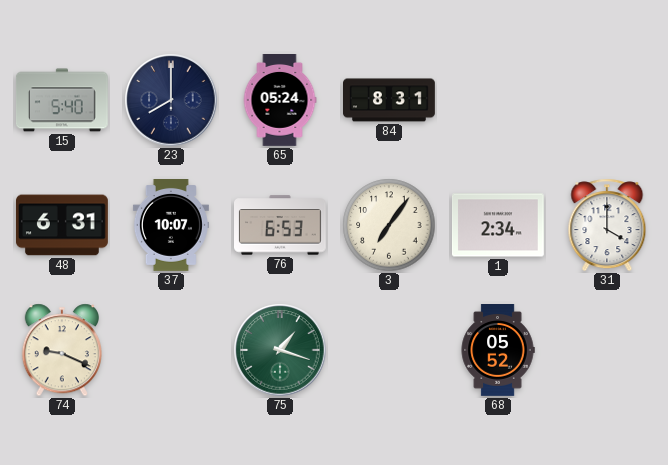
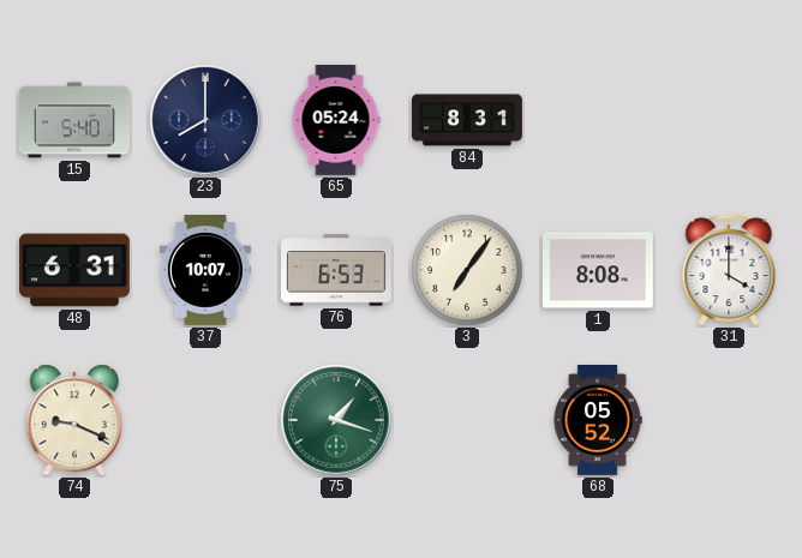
1: 2:34 -> 8:08
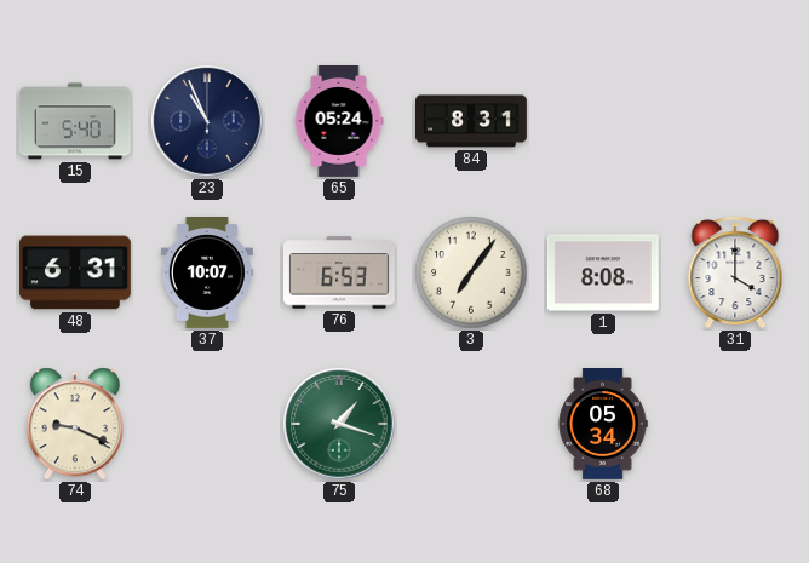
23: 8:00 -> 10:56
68: 05:52 -> 05:34
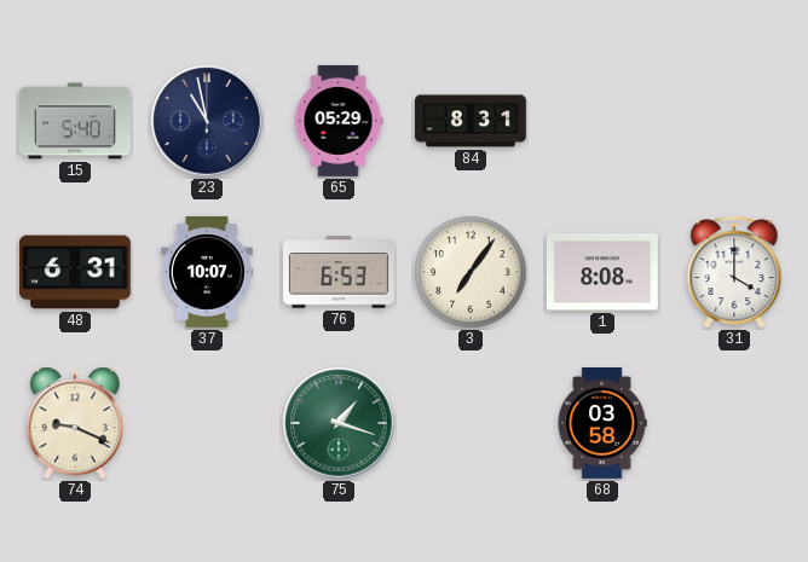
23: 10:56 -> 10:58
65: 05:24 -> 05:29
68: 05:34 -> 03:58
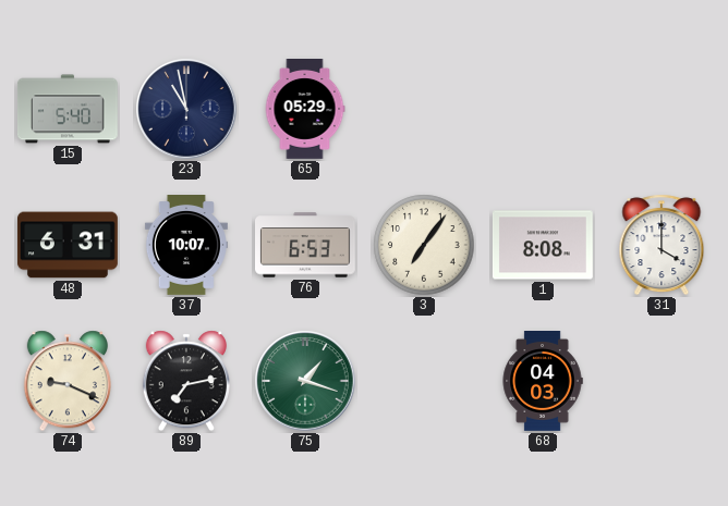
84: 8:31 -> none
89: none -> 7:13
68: 03:58 -> 04:03
